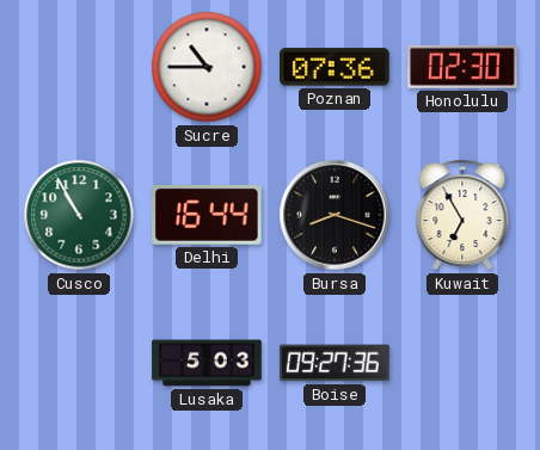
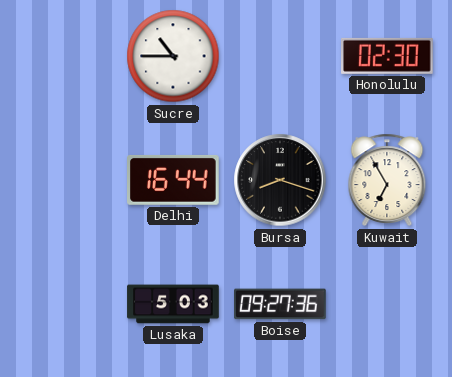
Poznan: 07:36 -> none
Cusco: 10:55 -> none
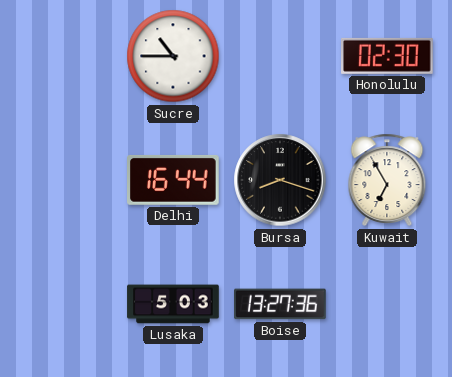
Boise: 09:27 -> 13:27
